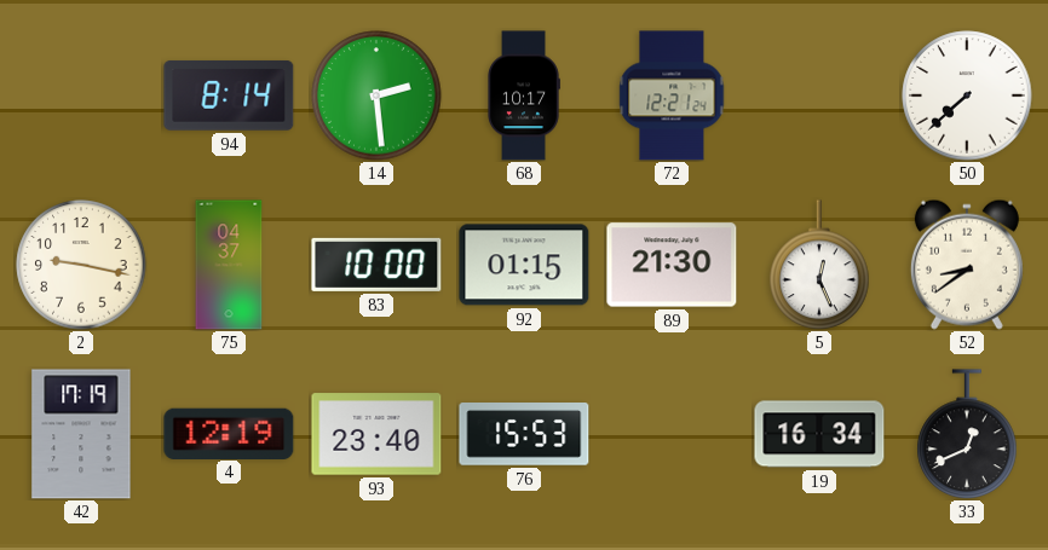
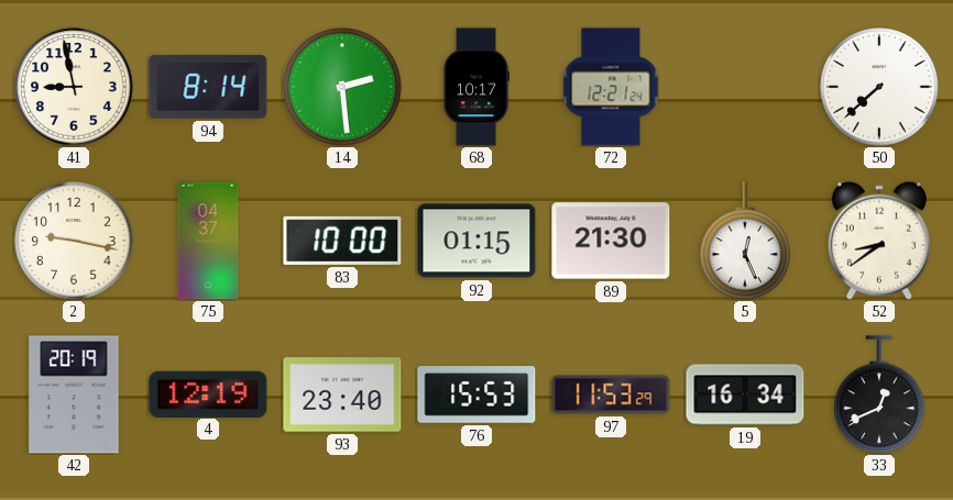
41: none -> 8:58
42: 17:19 -> 20:19
97: none -> 11:53
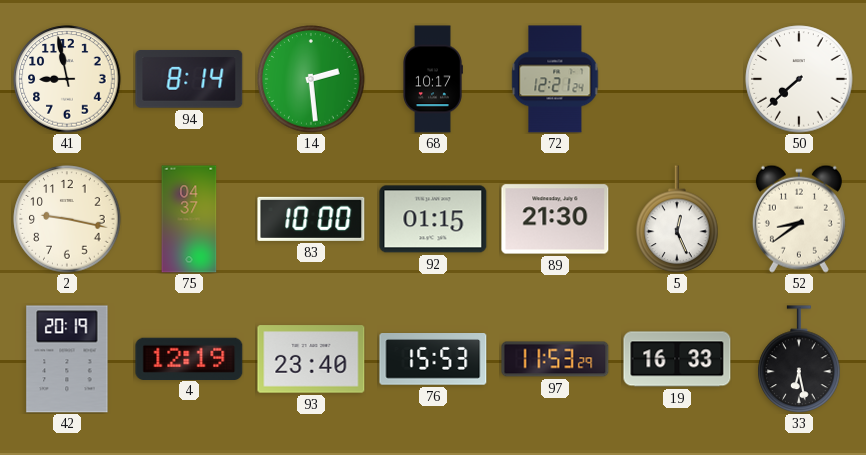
19: 16:34 -> 16:33
33: 12:41 -> 6:28
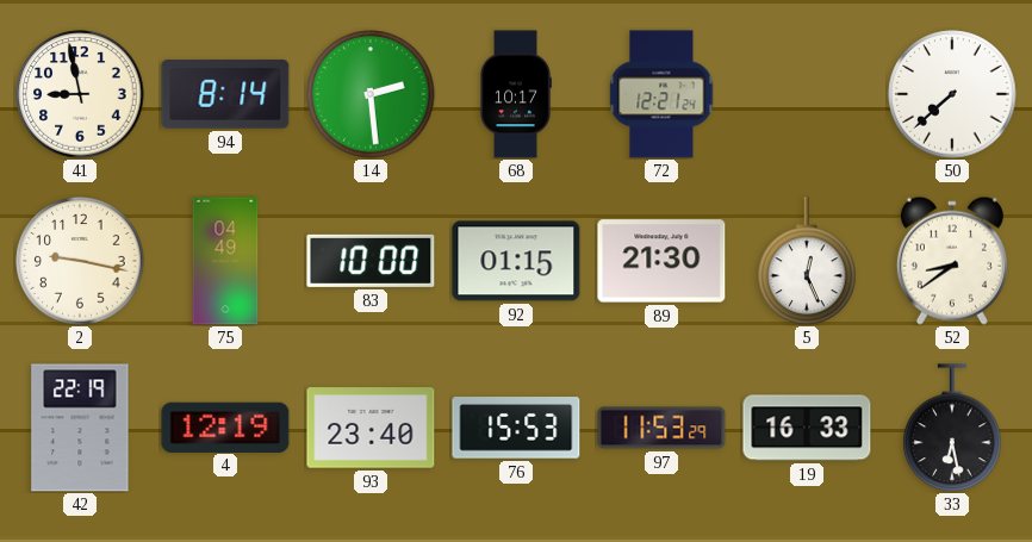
75: 04:37 -> 04:49
42: 20:19 -> 22:19
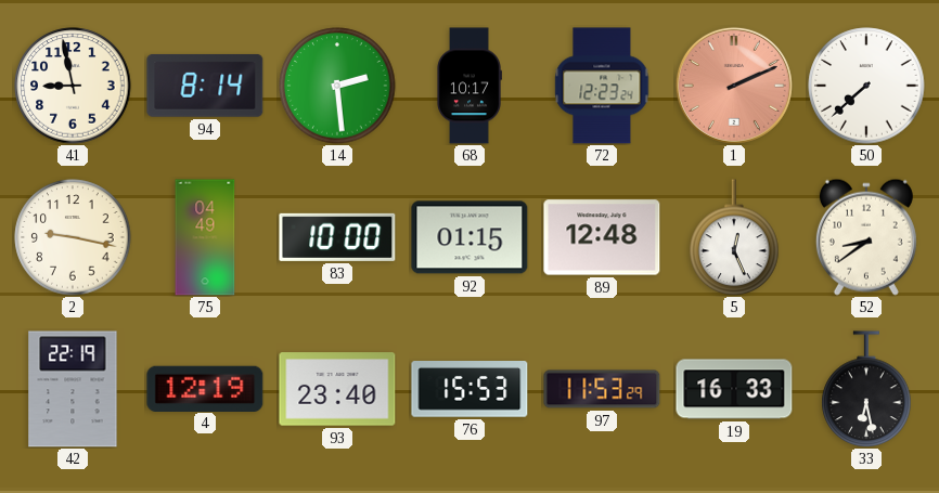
72: 12:21 -> 12:23
1: none -> 2:11
89: 21:30 -> 12:48
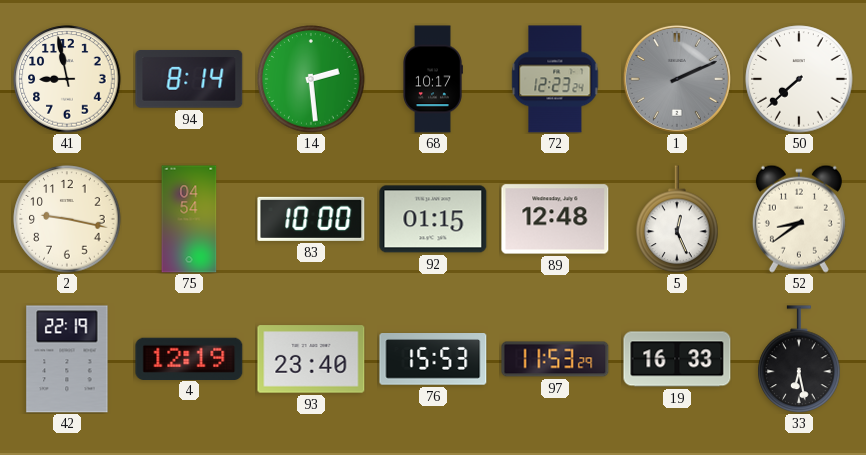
1 dial: salmon -> grey
75: 04:49 -> 04:54
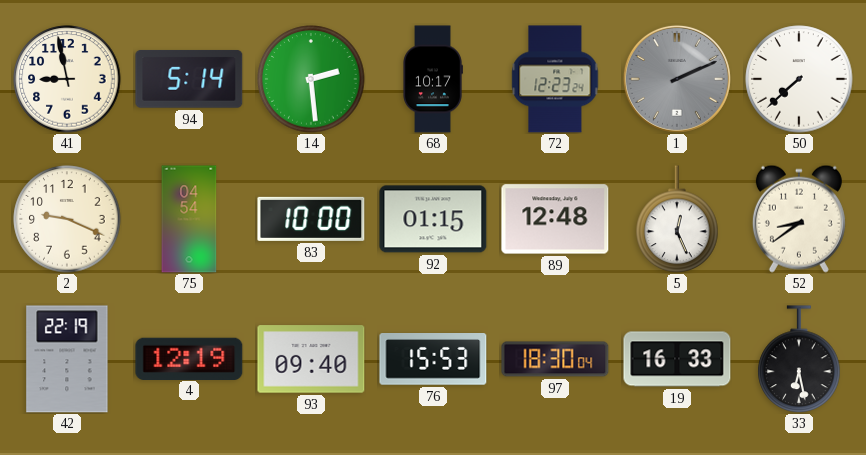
94: 8:14 -> 5:14
2: 9:17 -> 9:19
93: 23:40 -> 09:40
97: 11:53 -> 18:30
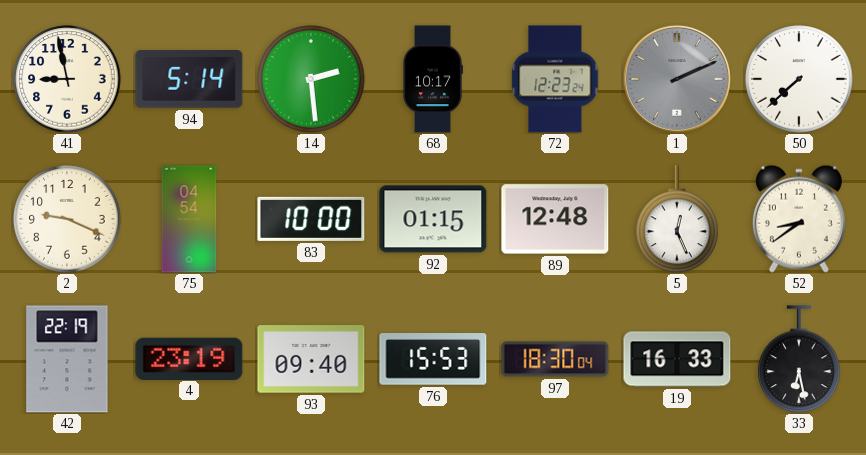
4: 12:19 -> 23:19
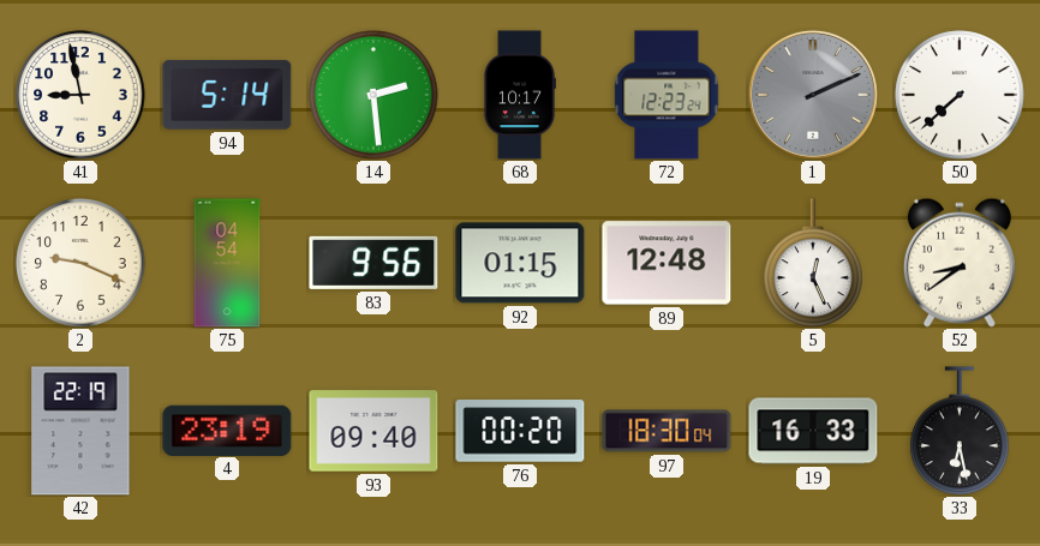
83: 10:00 -> 9:56
76: 15:53 -> 00:20
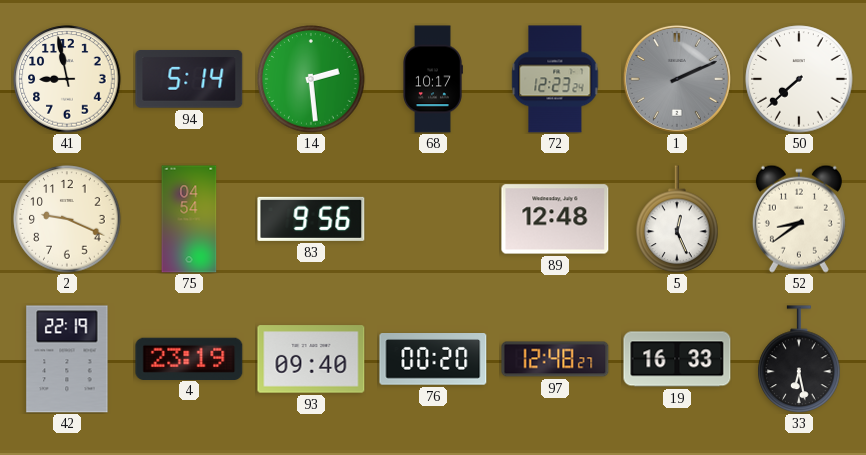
92: 01:15 -> none
97: 18:30 -> 12:48
